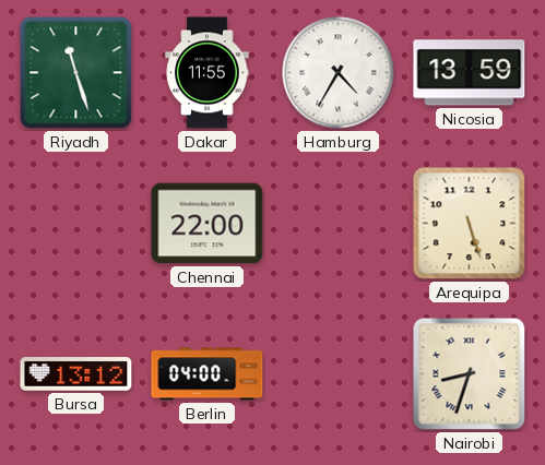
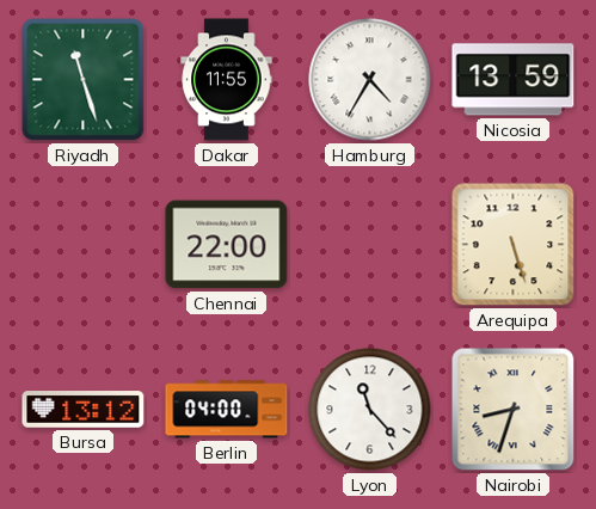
Lyon: none -> 11:23
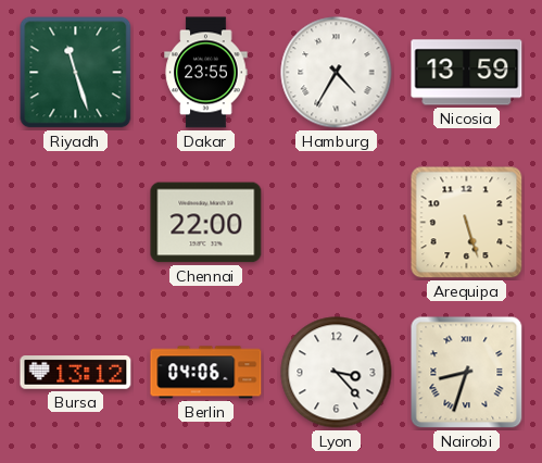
Dakar: 11:55 -> 23:55
Berlin: 04:00 -> 04:06
Lyon: 11:23 -> 3:23
